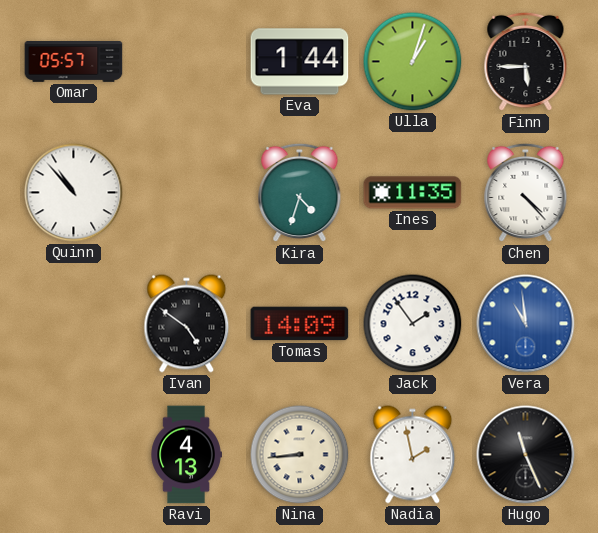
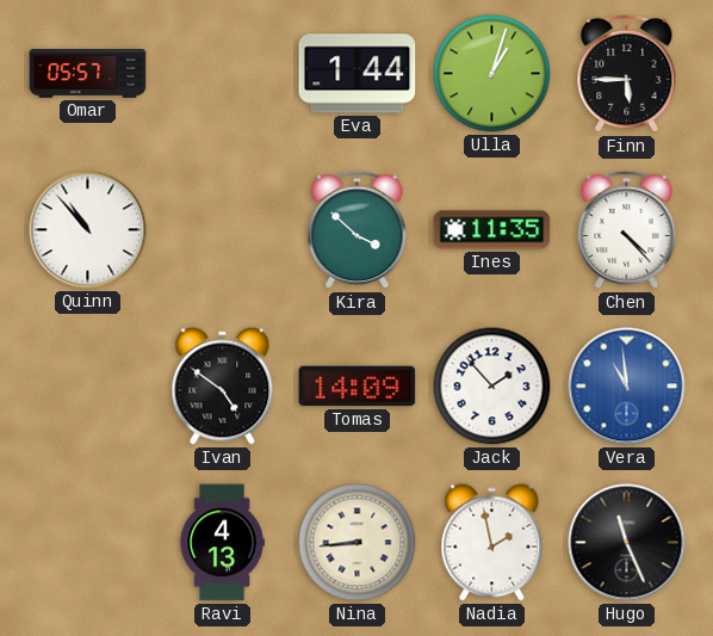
Kira: 4:33 -> 3:52
Jack: 1:54 -> 1:53
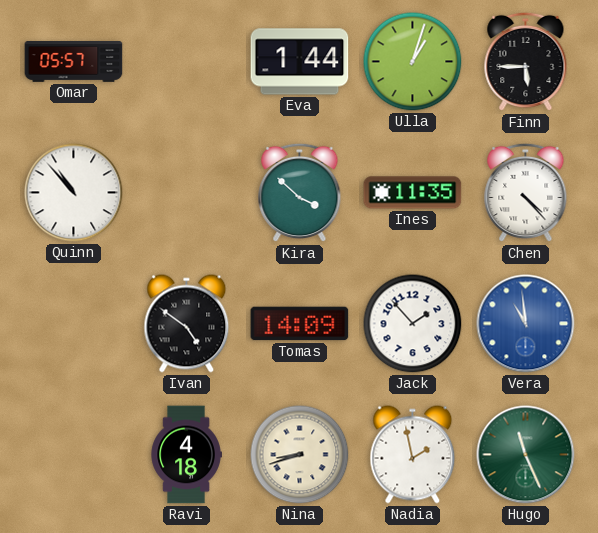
Ravi: 4:13 -> 4:18
Nina: 8:44 -> 8:42
Hugo dial: black -> green
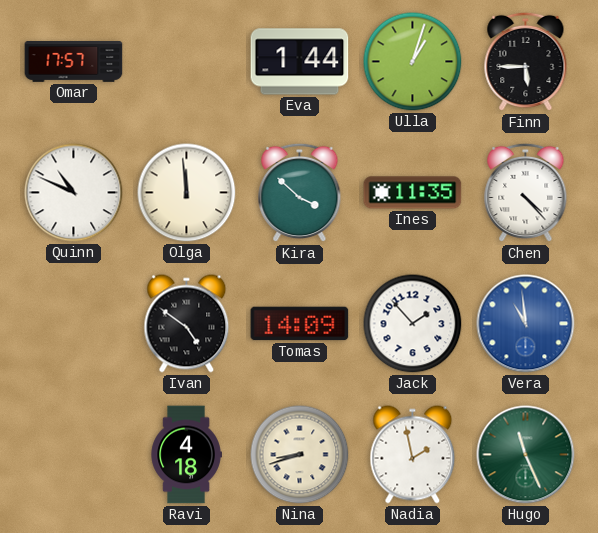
Omar: 05:57 -> 17:57
Quinn: 10:53 -> 10:49
Olga: none -> 11:59
